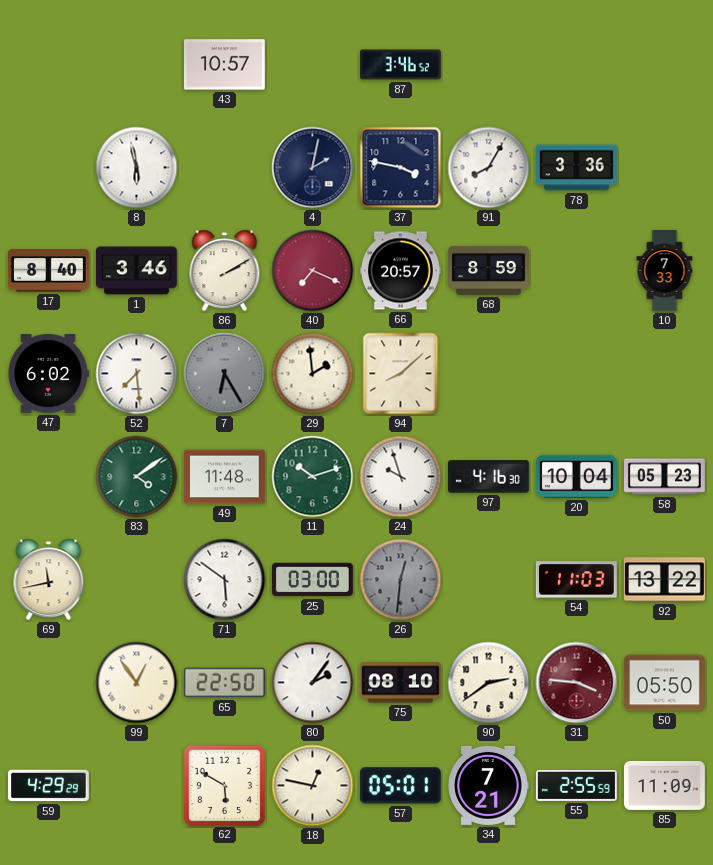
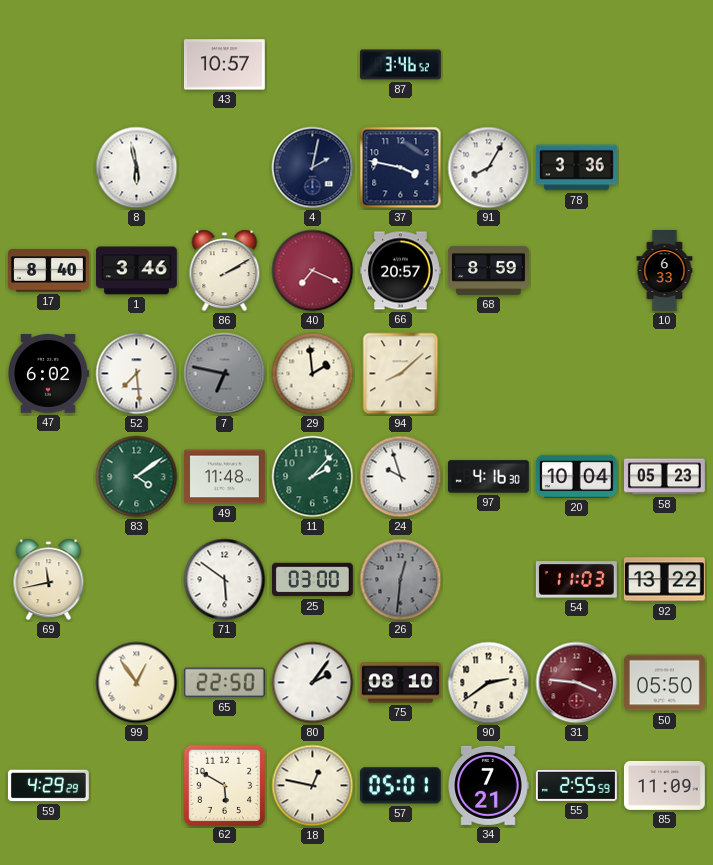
10: 7:33 -> 6:33
7: 6:25 -> 6:47
11: 10:12 -> 2:07
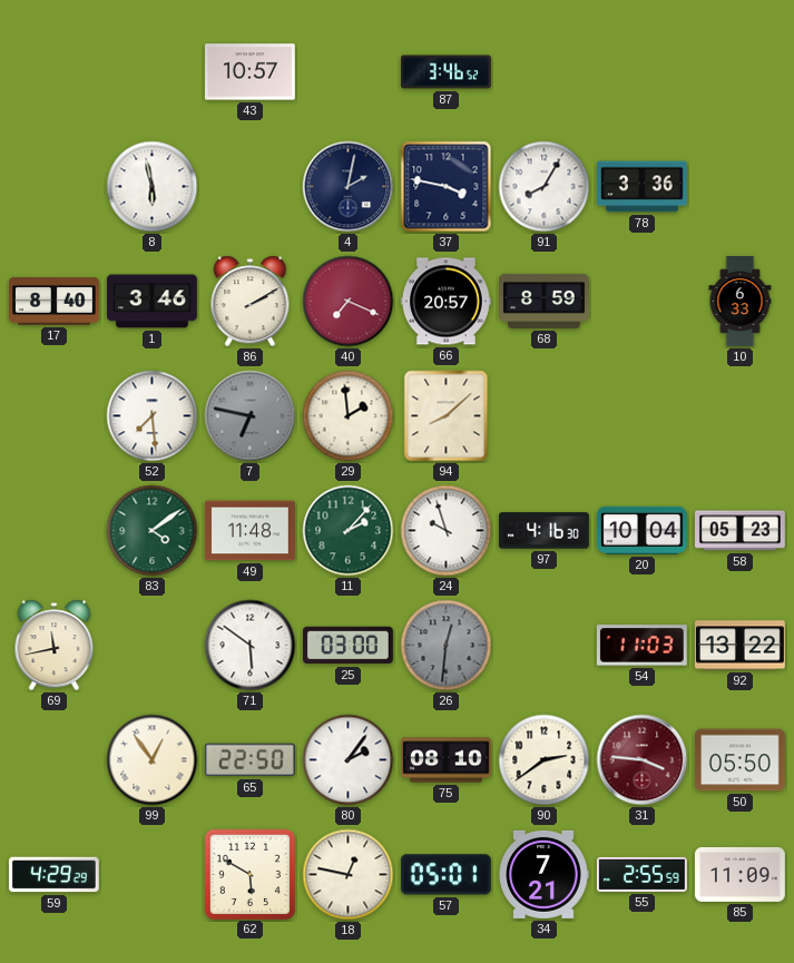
47: 6:02 -> none
